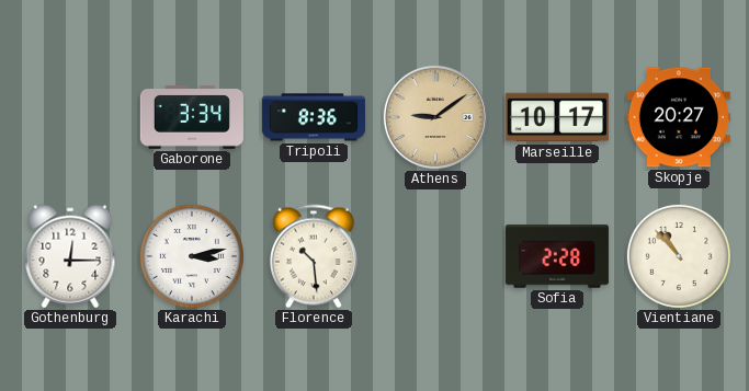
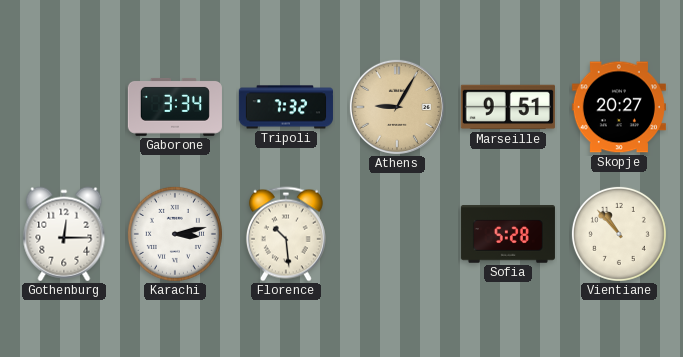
Tripoli: 8:36 -> 7:32
Athens: 9:09 -> 9:05
Marseille: 10:17 -> 9:51
Sofia: 2:28 -> 5:28
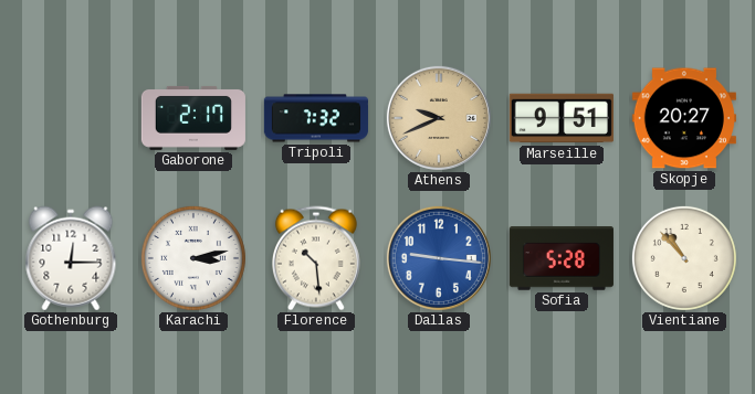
Gaborone: 3:34 -> 2:17
Athens: 9:05 -> 9:41
Dallas: none -> 9:16
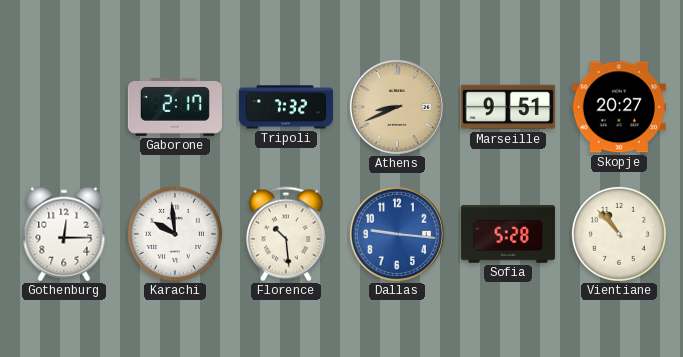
Athens: 9:41 -> 8:41
Karachi: 3:13 -> 9:59
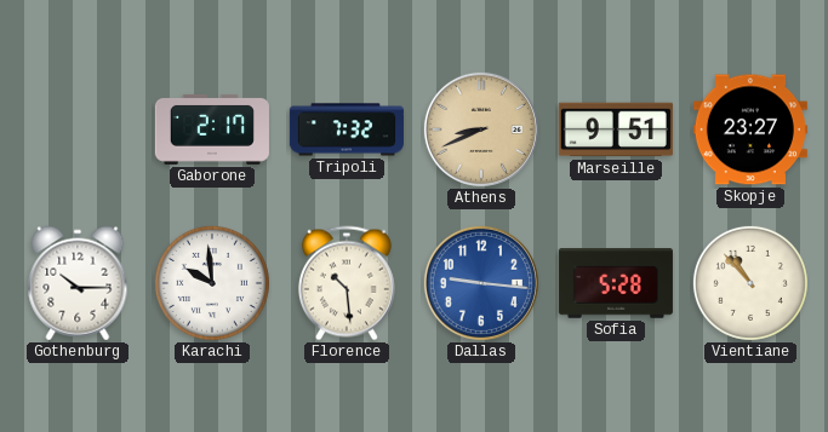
Skopje: 20:27 -> 23:27
Gothenburg: 12:15 -> 10:15
